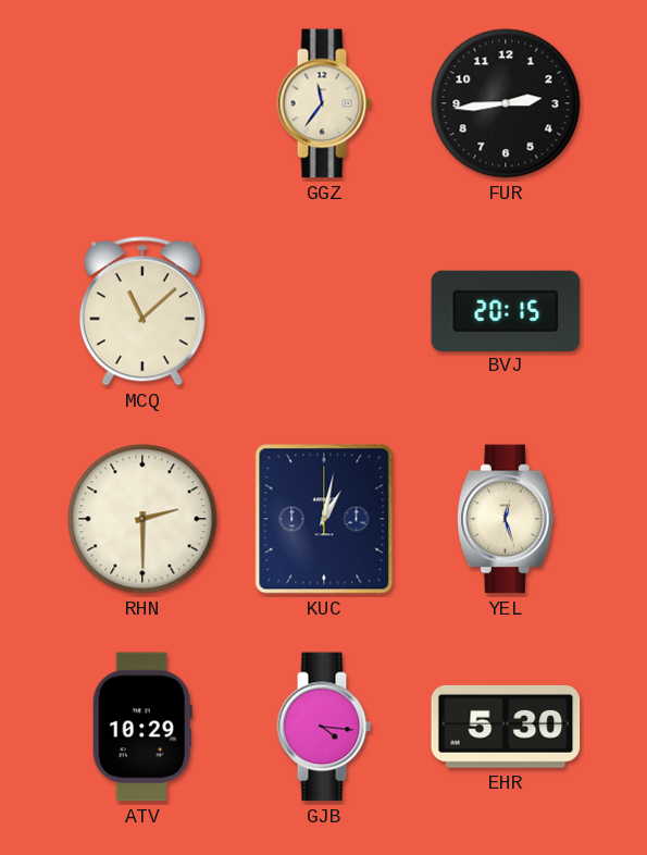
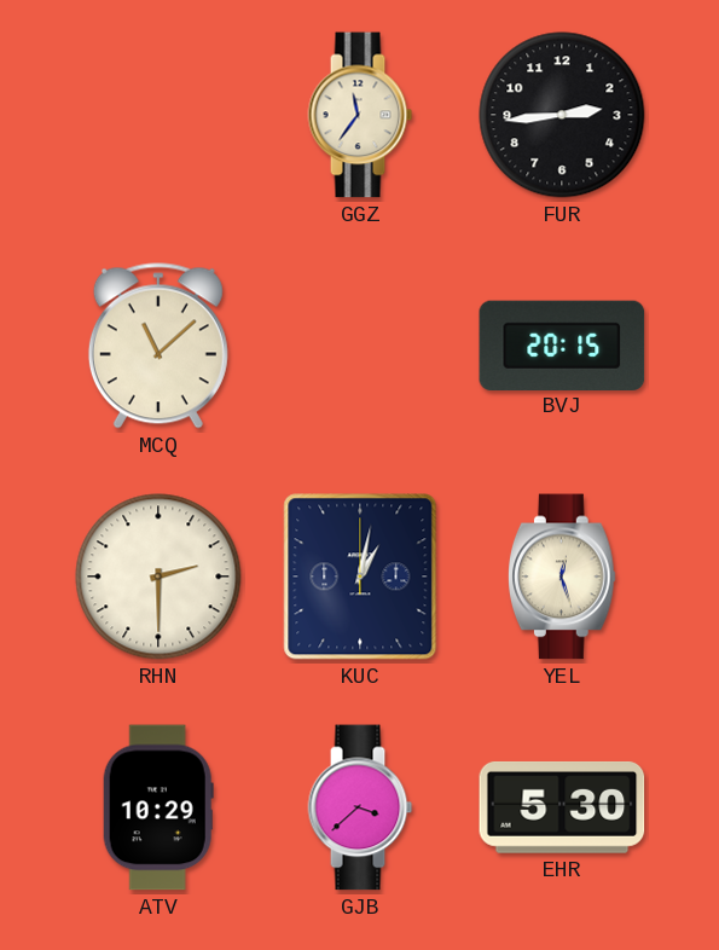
GJB: 4:16 -> 3:38
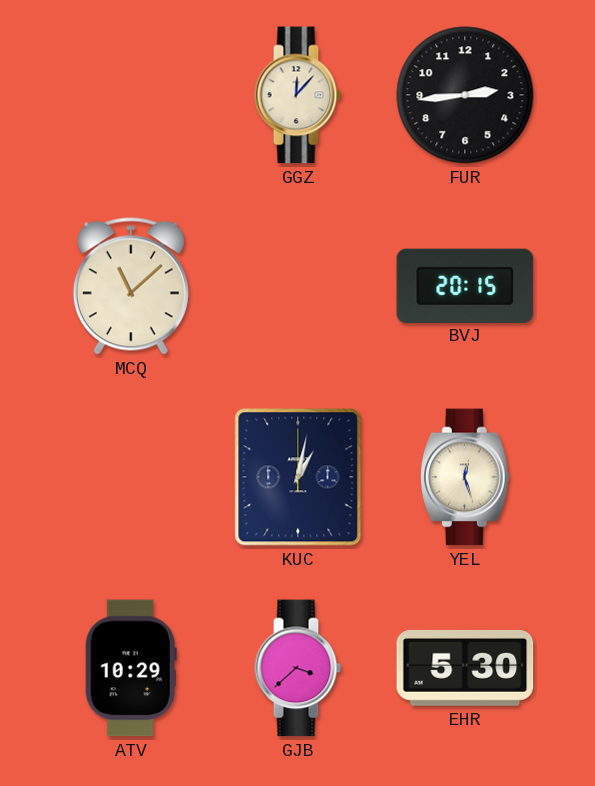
GGZ: 11:36 -> 12:07
RHN: 2:30 -> none
